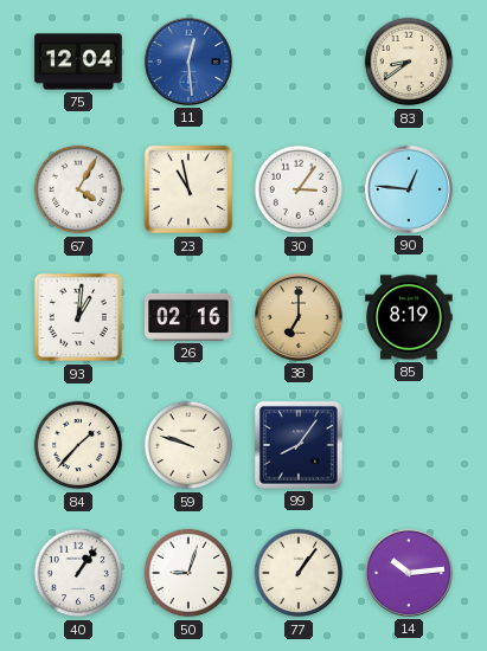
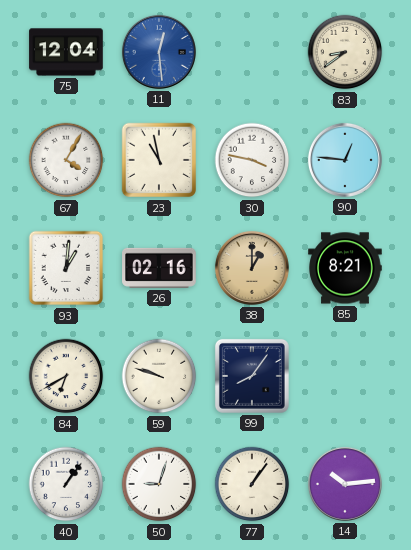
30: 3:06 -> 3:47
38: 7:00 -> 1:00
85: 8:19 -> 8:21
84: 1:37 -> 6:40
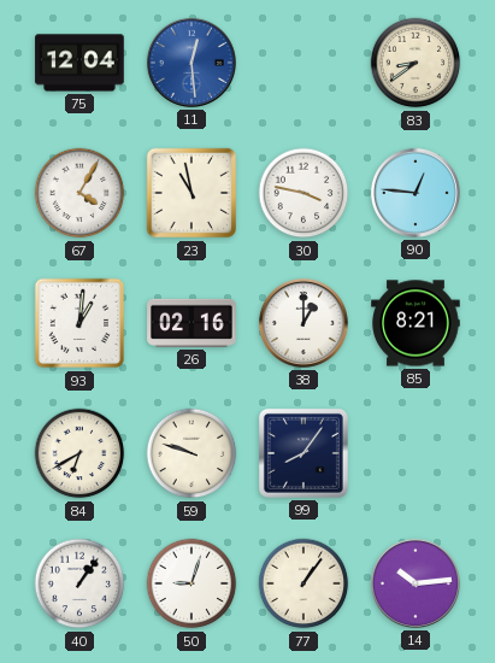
38 dial: champagne -> white
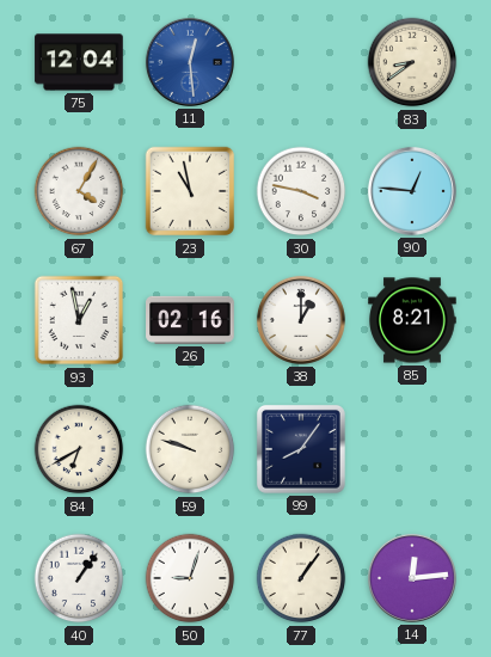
93: 1:01 -> 12:58
14: 10:14 -> 12:14
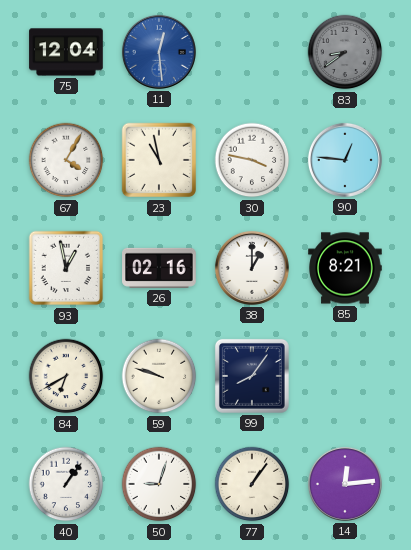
83 dial: cream -> grey
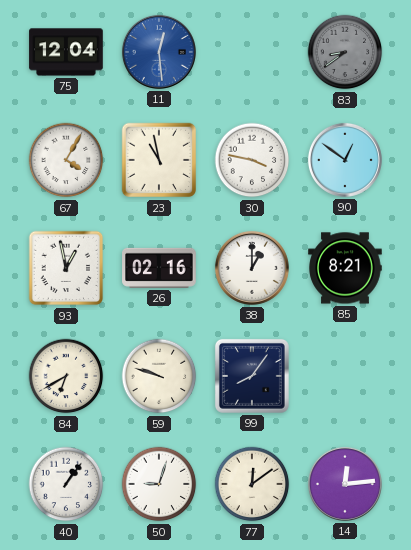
90: 12:46 -> 12:51
77: 1:06 -> 12:09
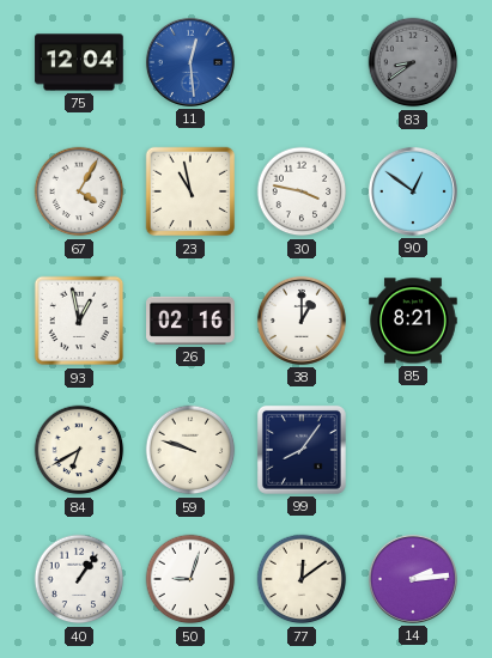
14: 12:14 -> 2:14
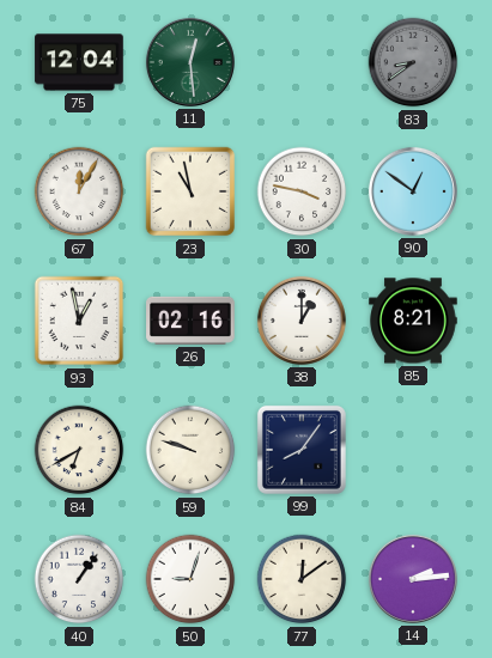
11 dial: blue -> green
67: 4:05 -> 12:05
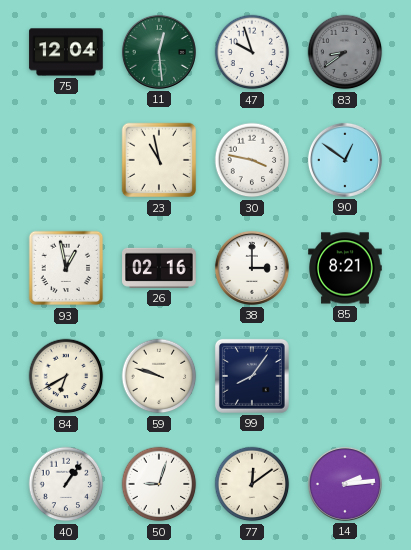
47: none -> 9:57
67: 12:05 -> none
38: 1:00 -> 3:00
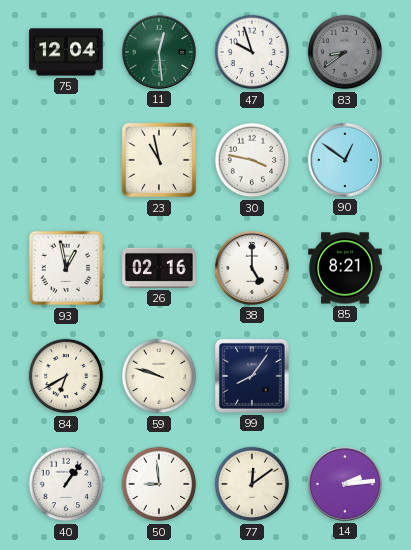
38: 3:00 -> 5:00
50: 9:03 -> 8:59
